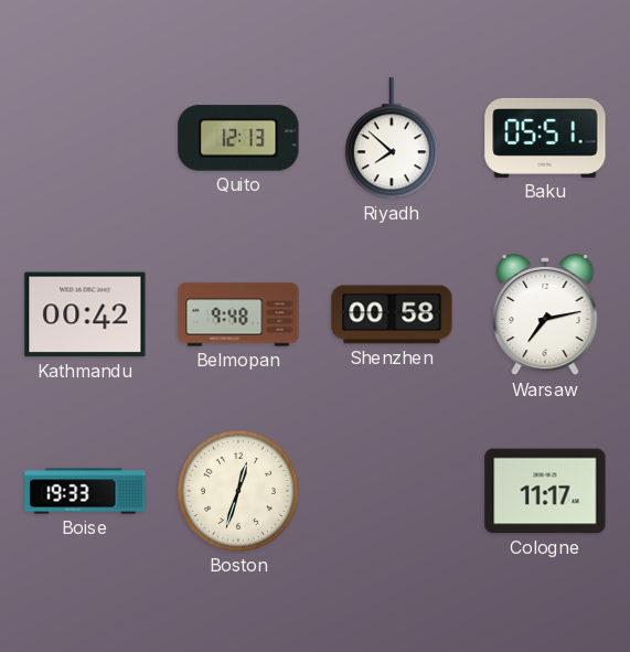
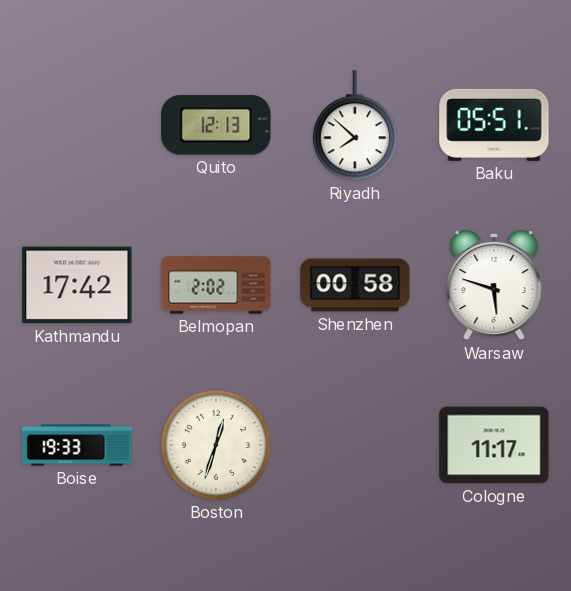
Kathmandu: 00:42 -> 17:42
Belmopan: 9:48 -> 2:02
Warsaw: 7:13 -> 5:48
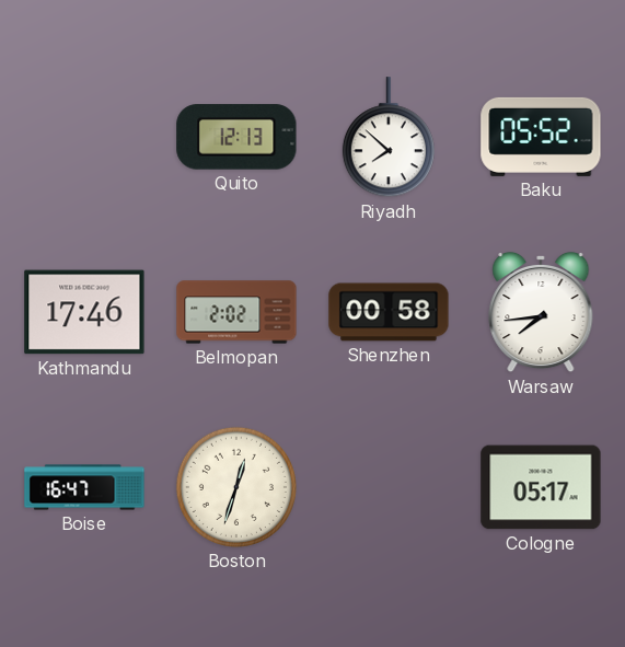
Baku: 05:51 -> 05:52
Kathmandu: 17:42 -> 17:46
Warsaw: 5:48 -> 7:44
Boise: 19:33 -> 16:47
Cologne: 11:17 -> 05:17
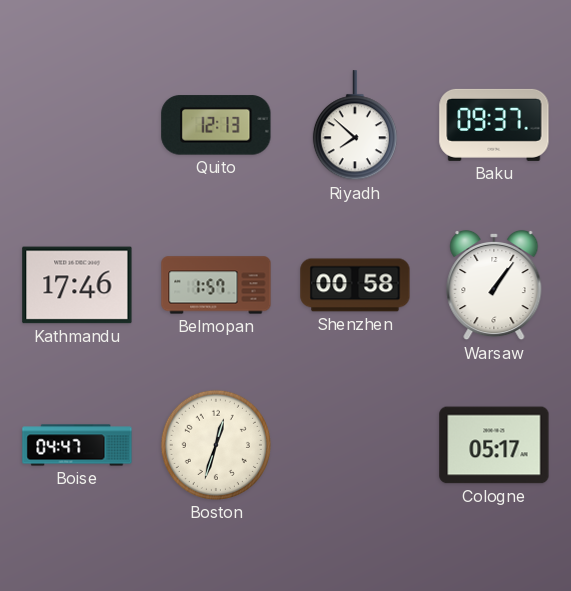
Baku: 05:52 -> 09:37
Belmopan: 2:02 -> 1:57
Warsaw: 7:44 -> 1:06
Boise: 16:47 -> 04:47
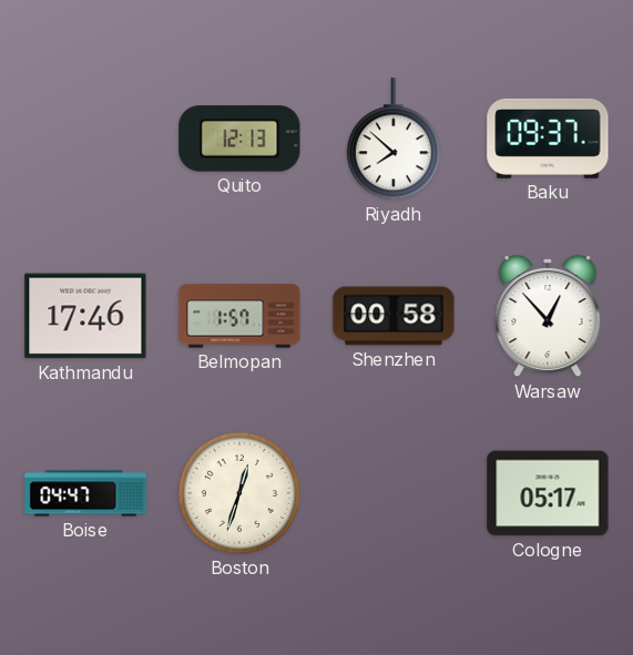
Warsaw: 1:06 -> 12:53
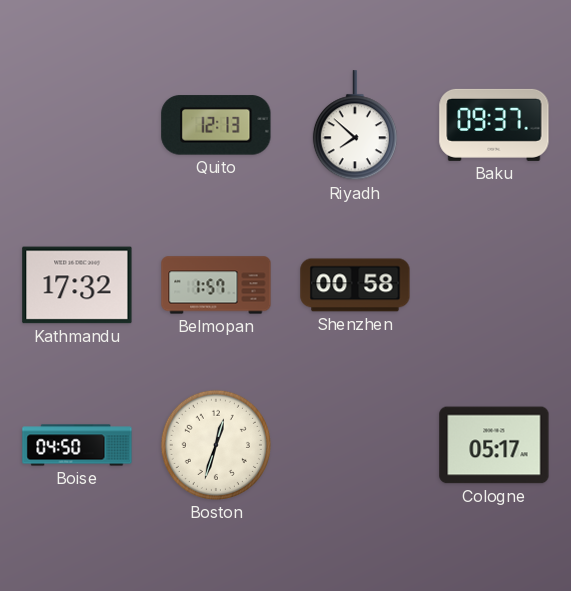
Kathmandu: 17:46 -> 17:32
Warsaw: 12:53 -> none
Boise: 04:47 -> 04:50
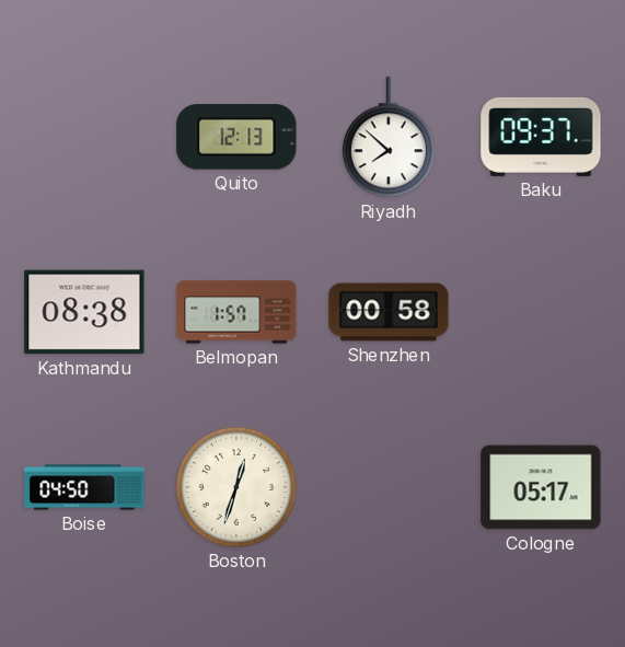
Kathmandu: 17:32 -> 08:38
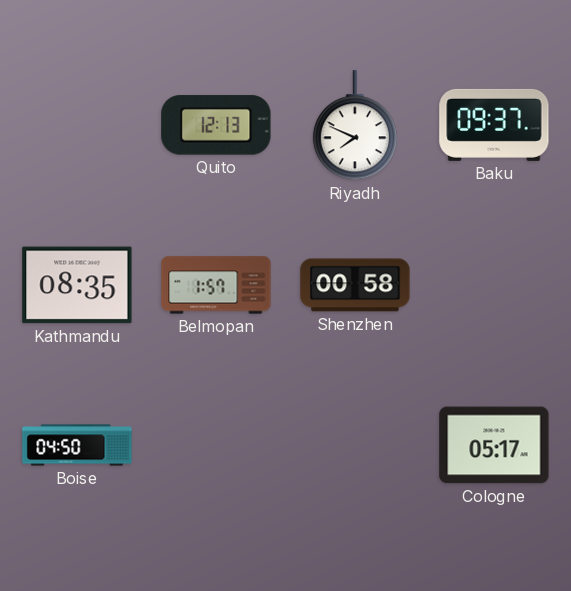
Riyadh: 7:52 -> 7:49
Kathmandu: 08:38 -> 08:35
Boston: 12:33 -> none
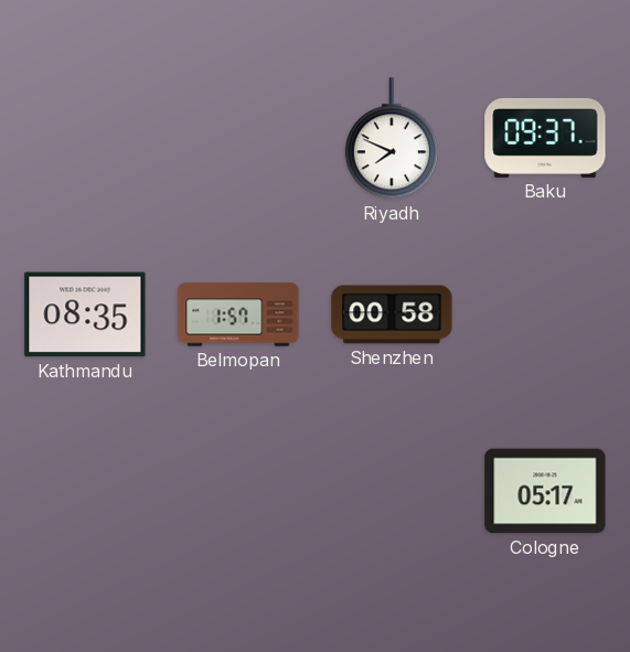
Quito: 12:13 -> none
Boise: 04:50 -> none
